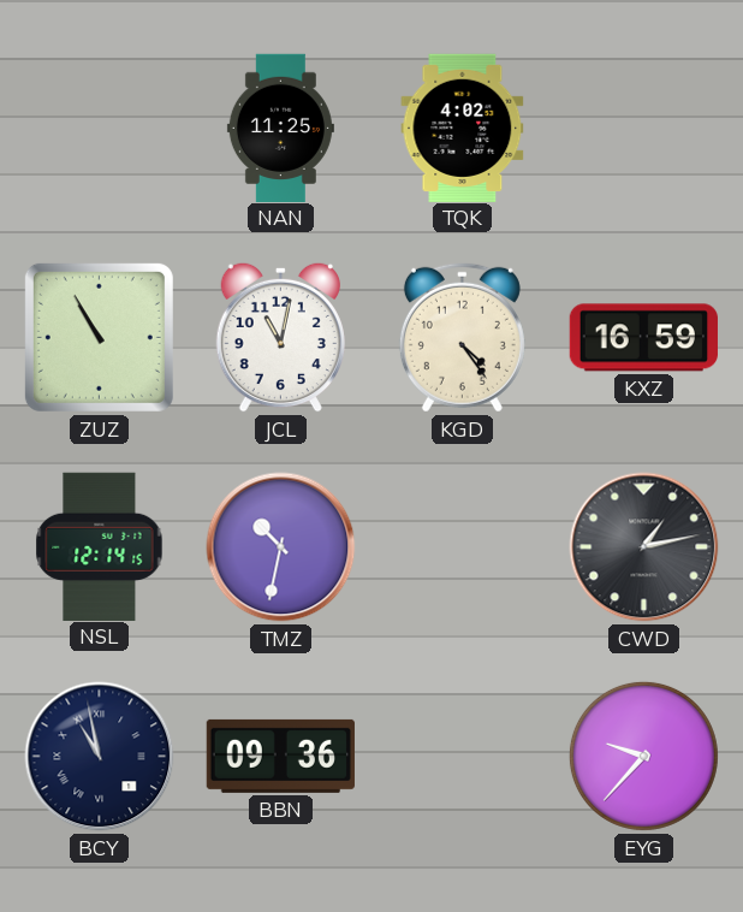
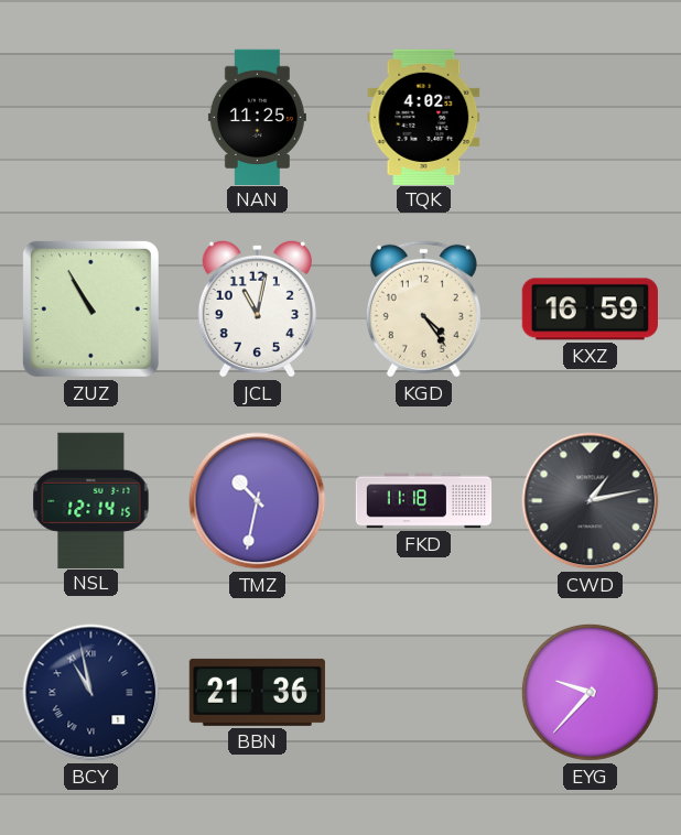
FKD: none -> 11:18
BBN: 09:36 -> 21:36
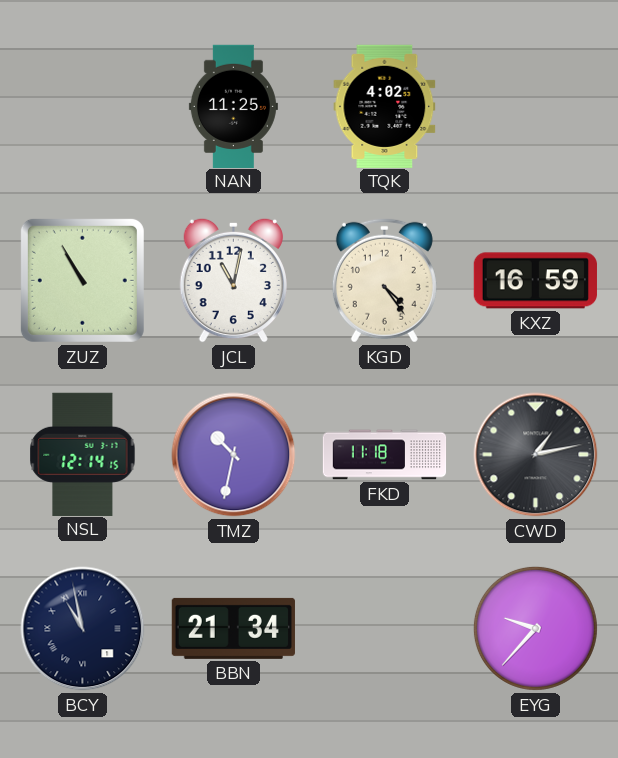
BBN: 21:36 -> 21:34
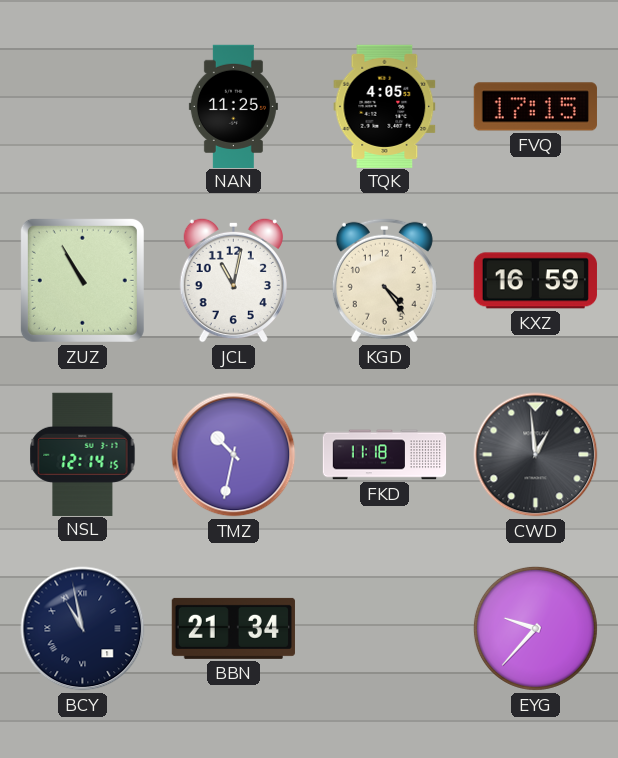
TQK: 4:02 -> 4:05
FVQ: none -> 17:15
CWD: 1:13 -> 12:59
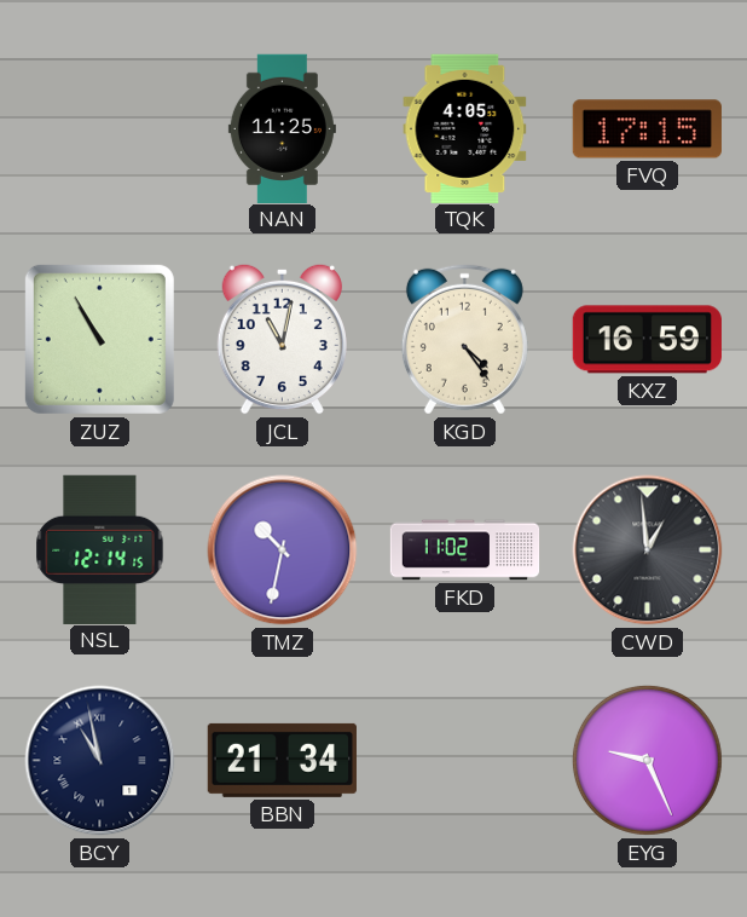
FKD: 11:18 -> 11:02
EYG: 9:37 -> 9:26
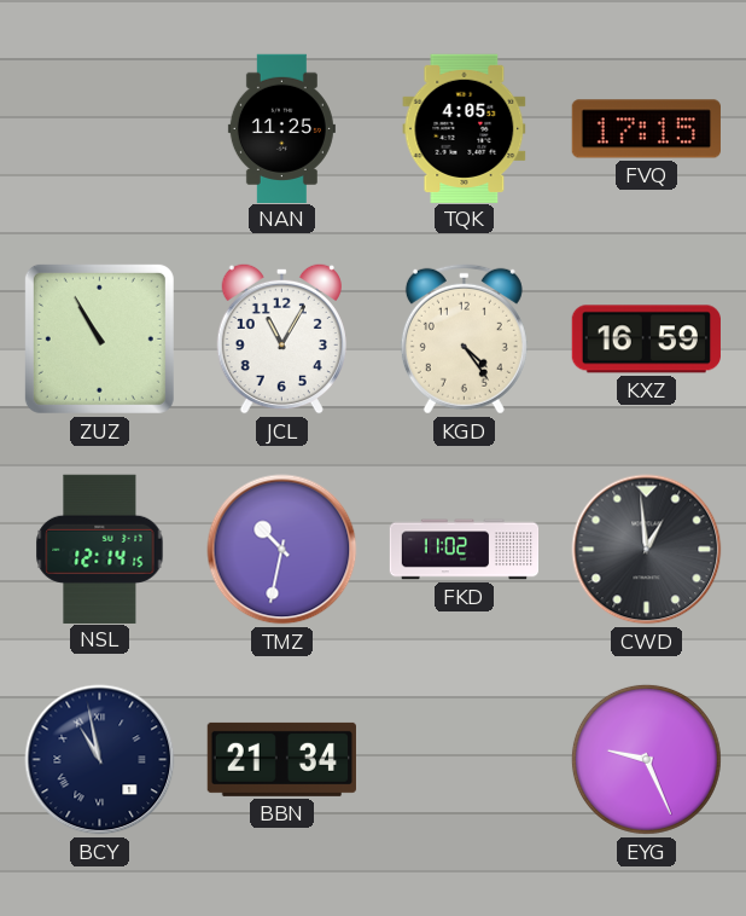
JCL: 11:02 -> 11:05
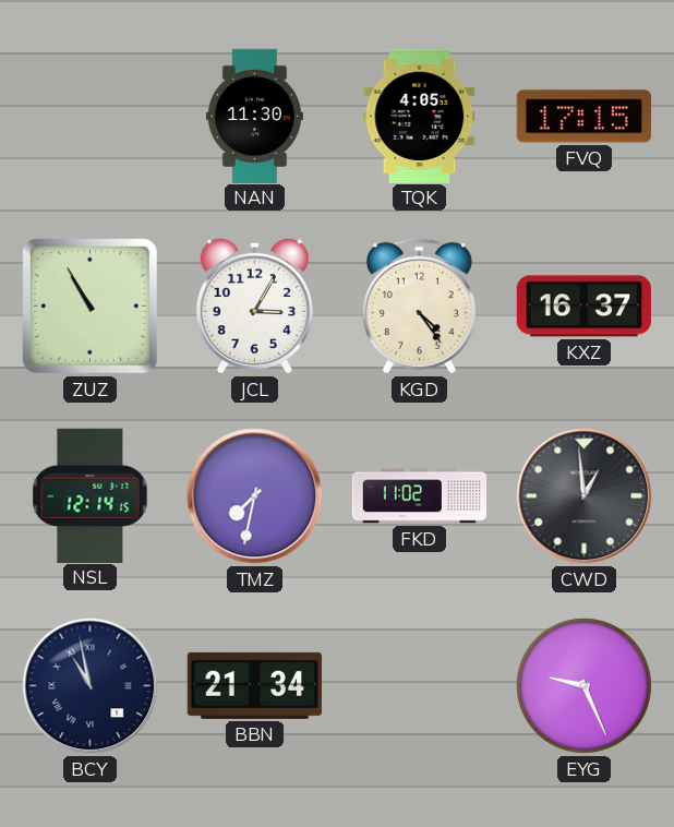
NAN: 11:25 -> 11:30
JCL: 11:05 -> 3:05
KXZ: 16:59 -> 16:37
TMZ: 10:32 -> 7:32
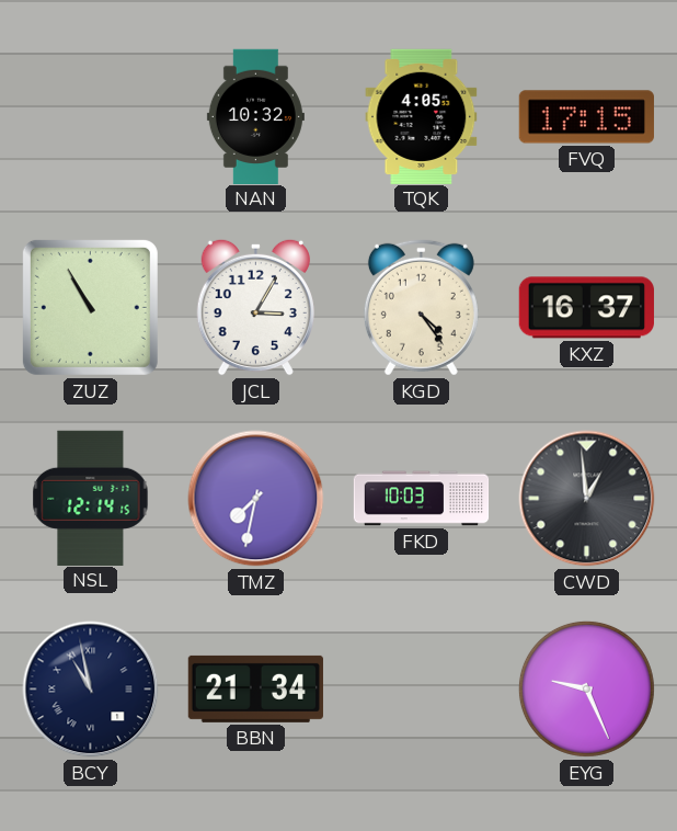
NAN: 11:30 -> 10:32
FKD: 11:02 -> 10:03
